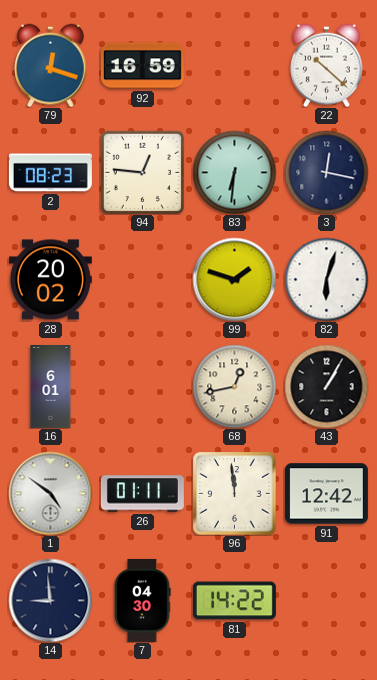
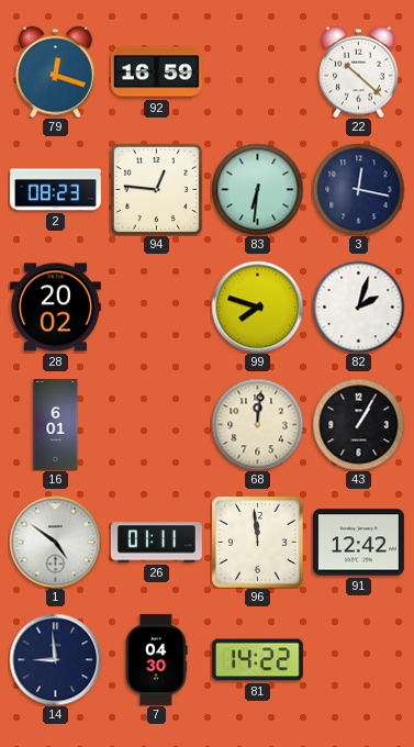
99: 1:48 -> 7:48
82: 6:03 -> 2:03
68: 12:43 -> 12:01
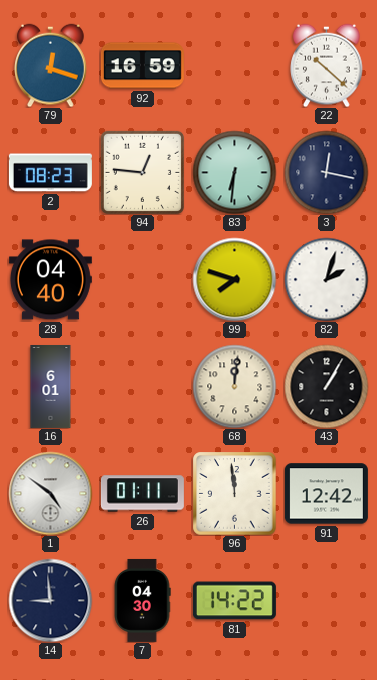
28: 20:02 -> 04:40
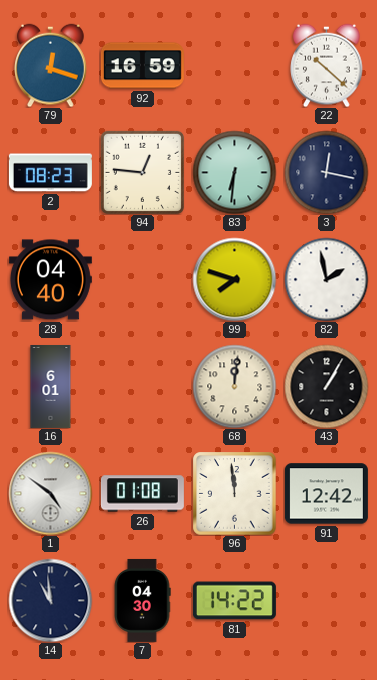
82: 2:03 -> 1:58
26: 01:11 -> 01:08
14: 8:59 -> 10:59
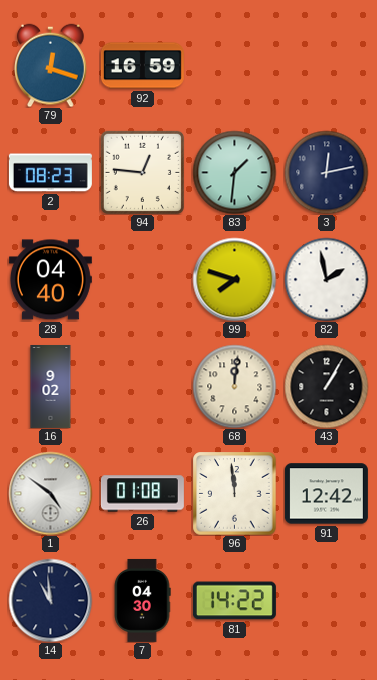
22: 10:22 -> none
83: 6:31 -> 1:31
3: 12:17 -> 12:13
16: 6:01 -> 9:02
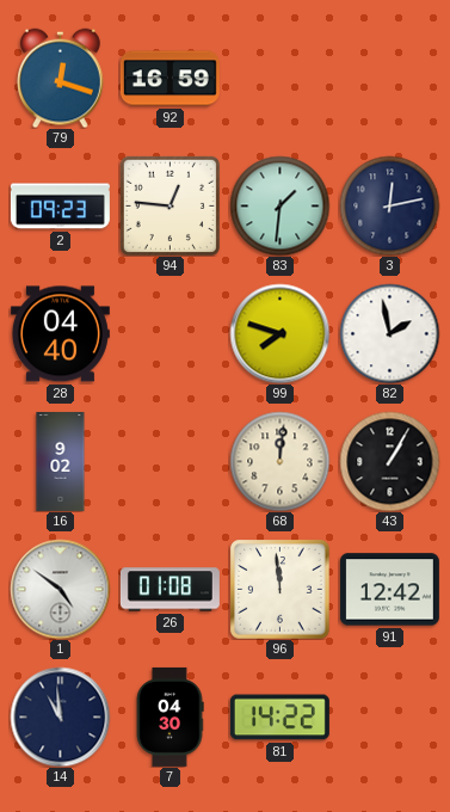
2: 08:23 -> 09:23
